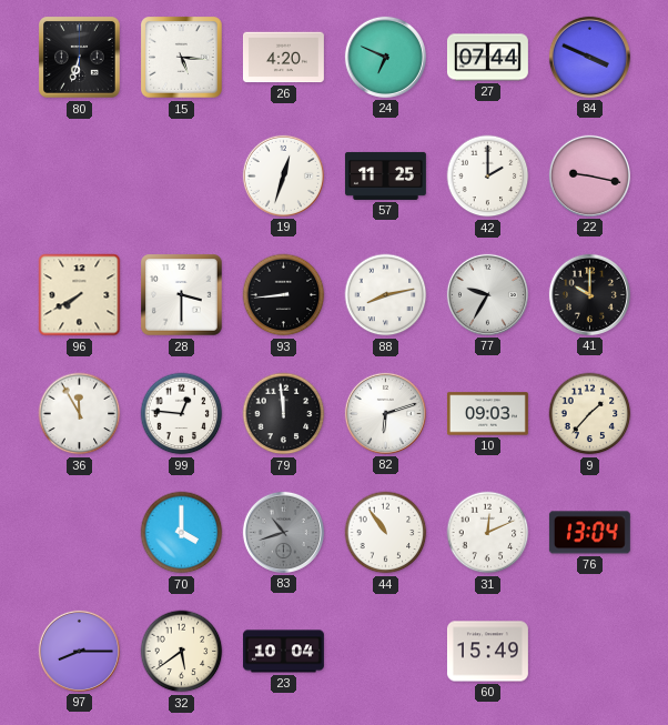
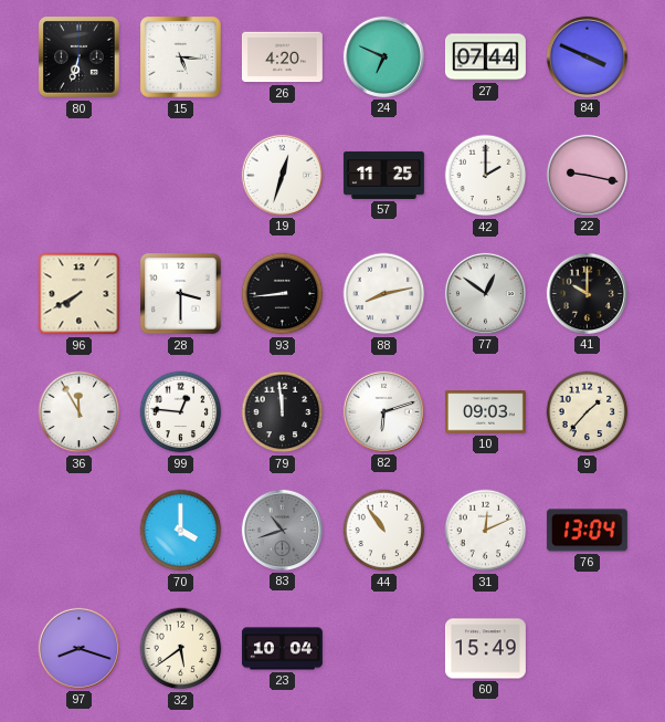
77: 9:35 -> 12:51
97: 8:15 -> 8:18
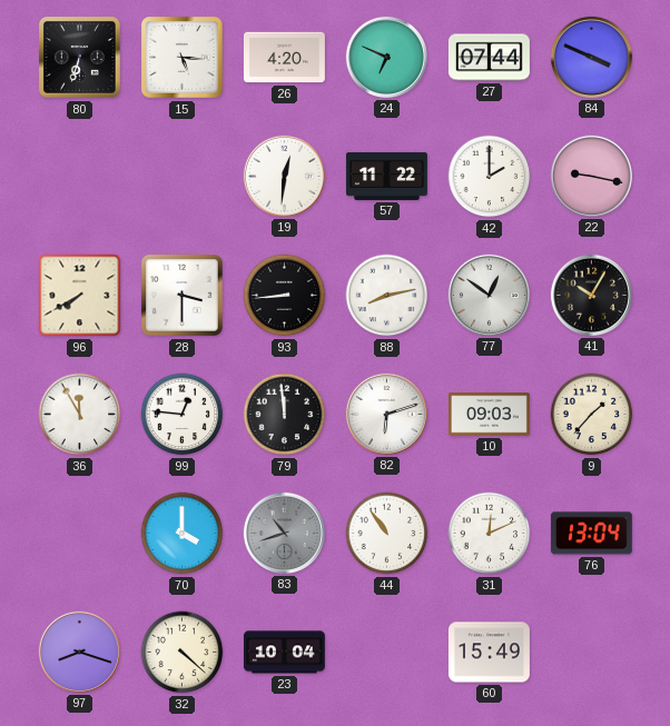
19: 12:33 -> 12:31
57: 11:25 -> 11:22
41: 10:00 -> 10:05
32: 5:39 -> 4:22
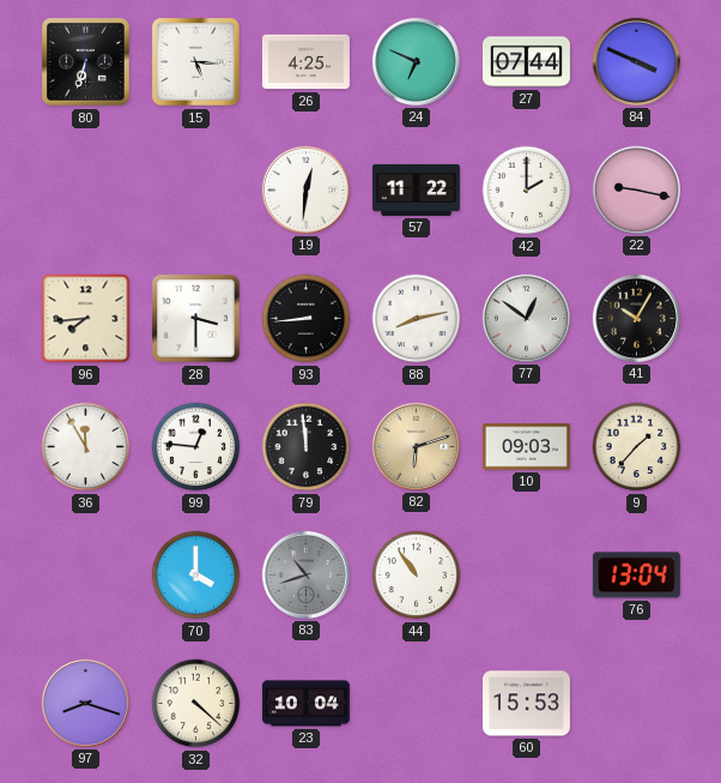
26: 4:20 -> 4:25
96: 7:40 -> 7:44
82 dial: white -> champagne
31: 12:11 -> none
60: 15:49 -> 15:53
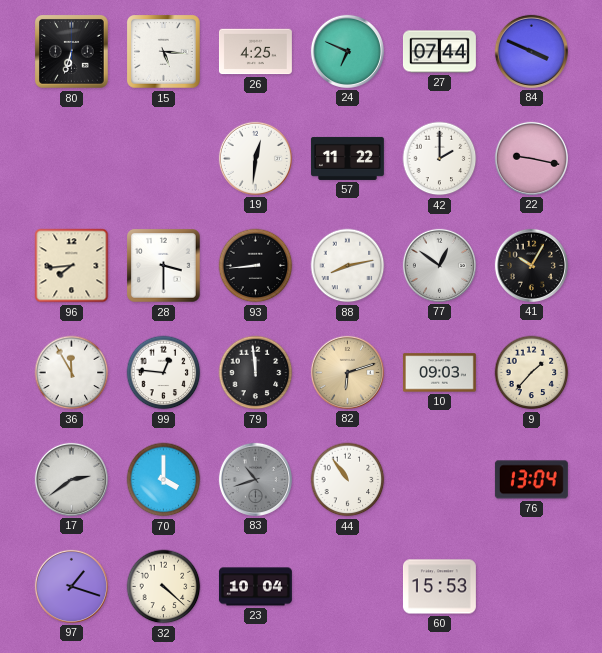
17: none -> 2:39
97: 8:18 -> 1:18
